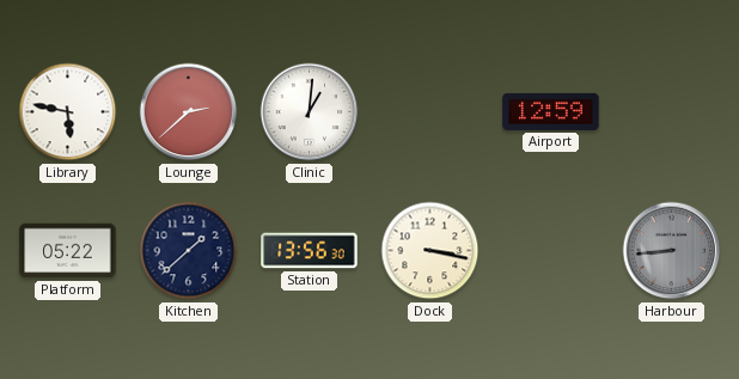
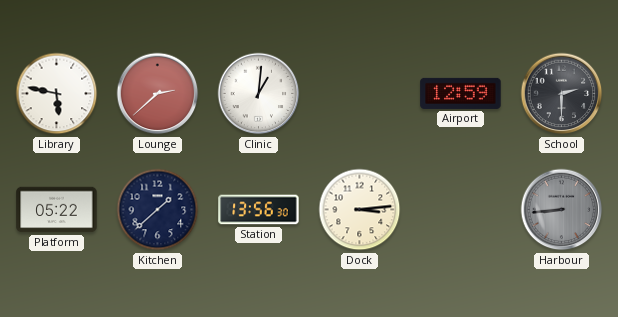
School: none -> 2:30
Dock: 3:17 -> 3:14
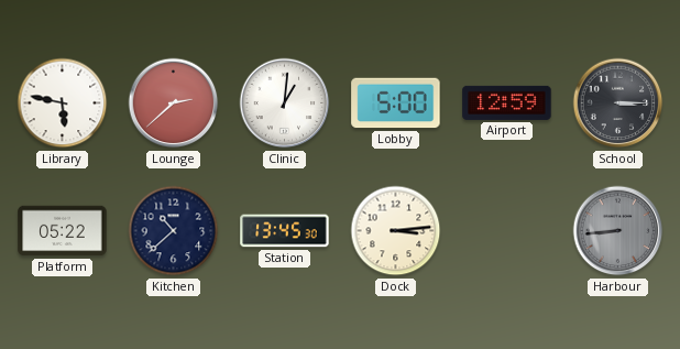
Lobby: none -> 5:00
School: 2:30 -> 3:15
Kitchen: 1:38 -> 10:38
Station: 13:56 -> 13:45
